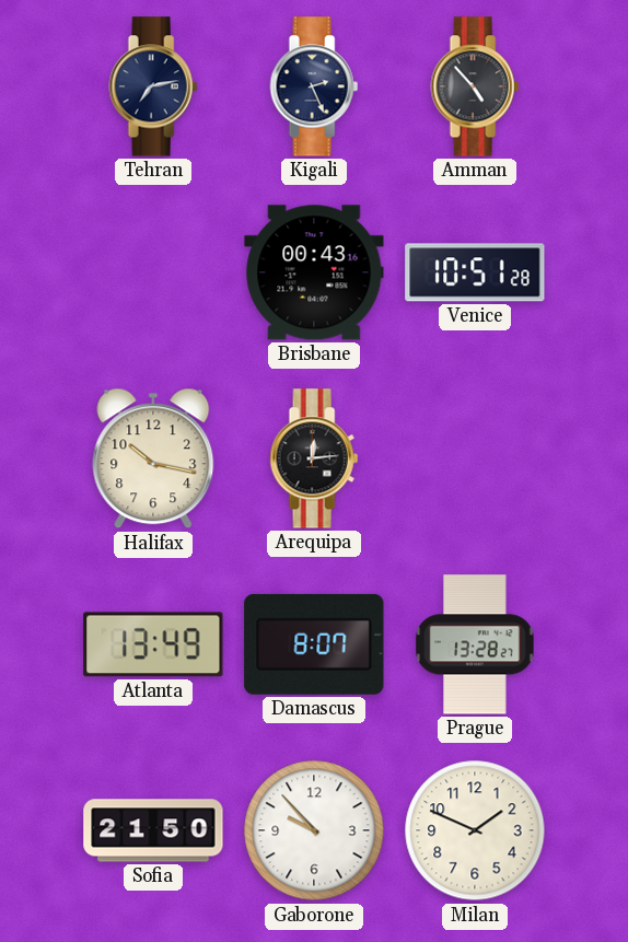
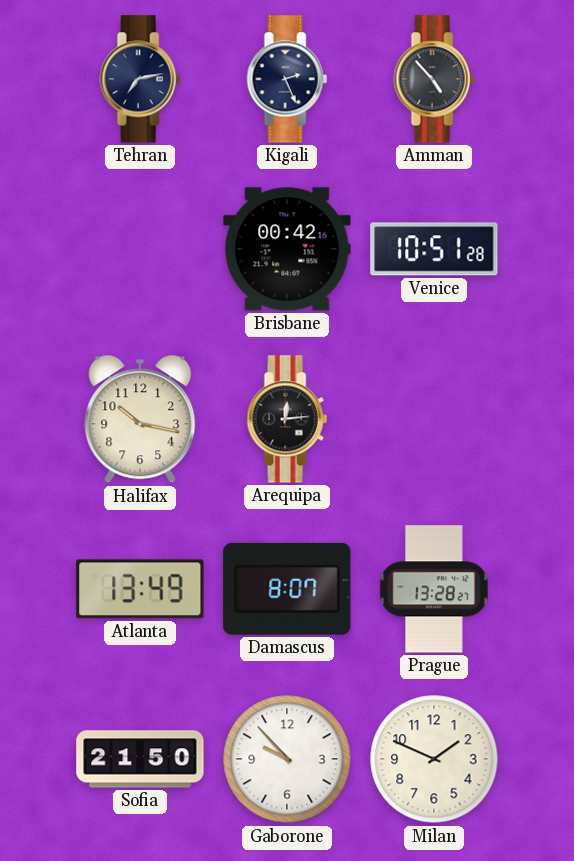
Brisbane: 00:43 -> 00:42
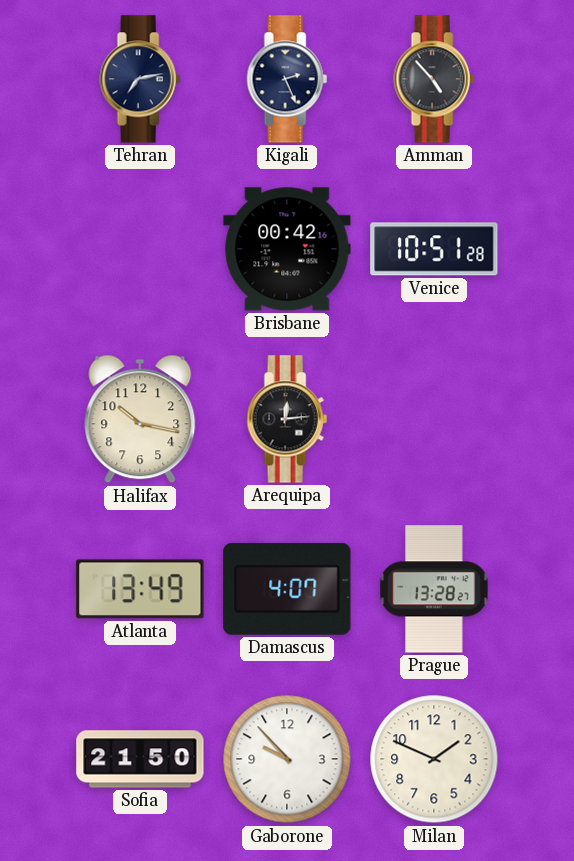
Damascus: 8:07 -> 4:07
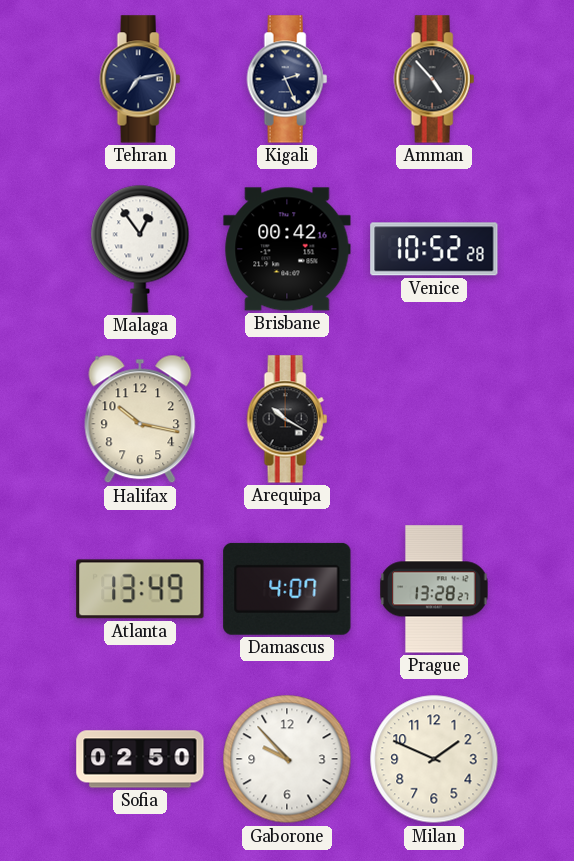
Malaga: none -> 12:54
Venice: 10:51 -> 10:52
Arequipa: 12:14 -> 10:20
Sofia: 21:50 -> 02:50
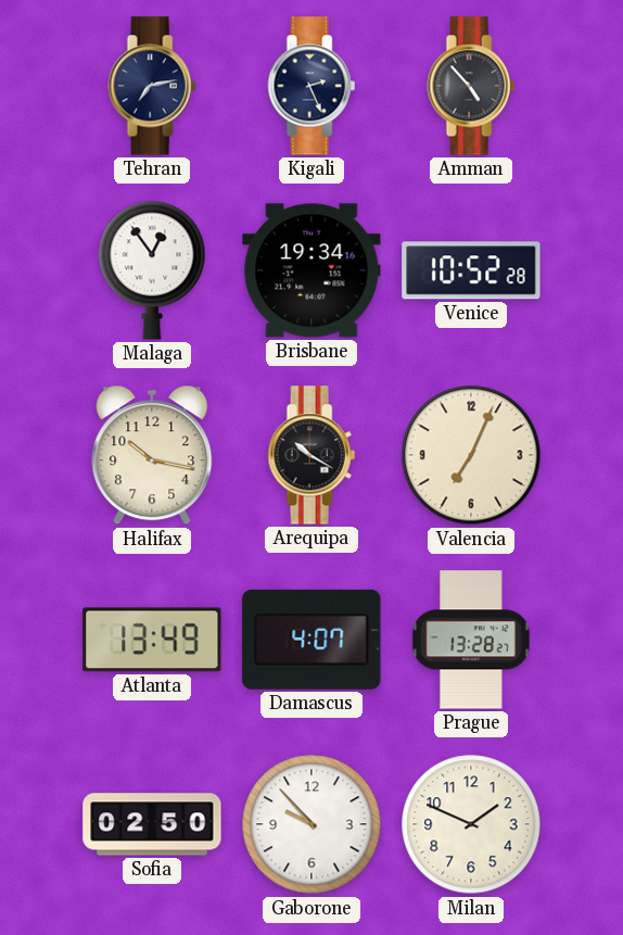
Brisbane: 00:42 -> 19:34
Valencia: none -> 7:04
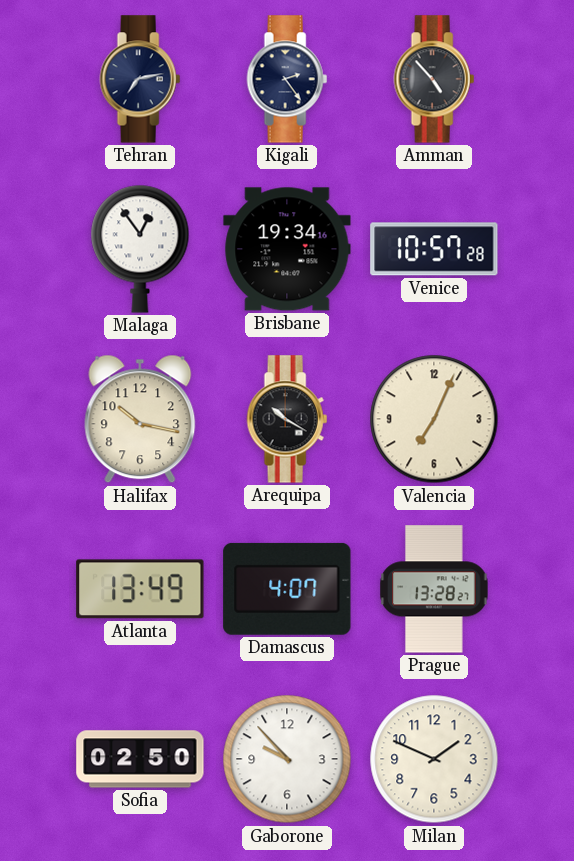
Kigali: 2:26 -> 2:24
Venice: 10:52 -> 10:57
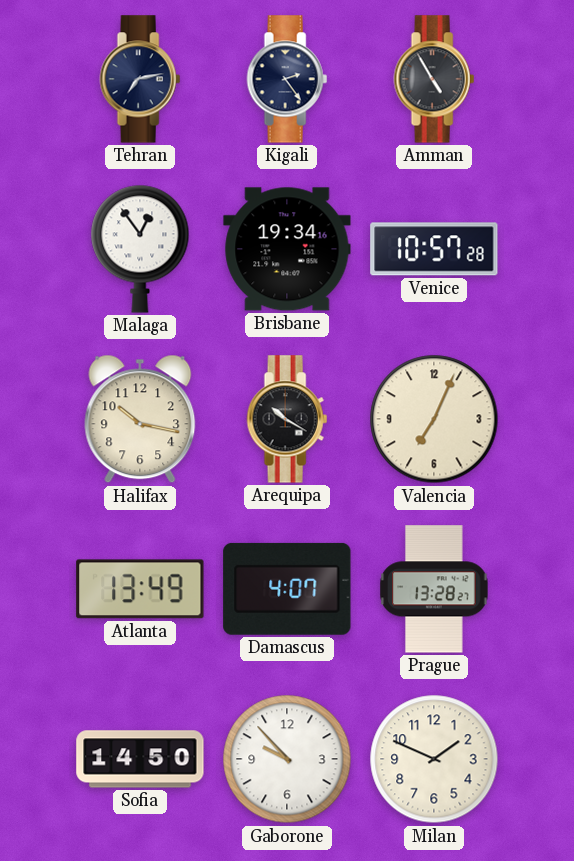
Amman: 4:53 -> 4:55
Sofia: 02:50 -> 14:50
